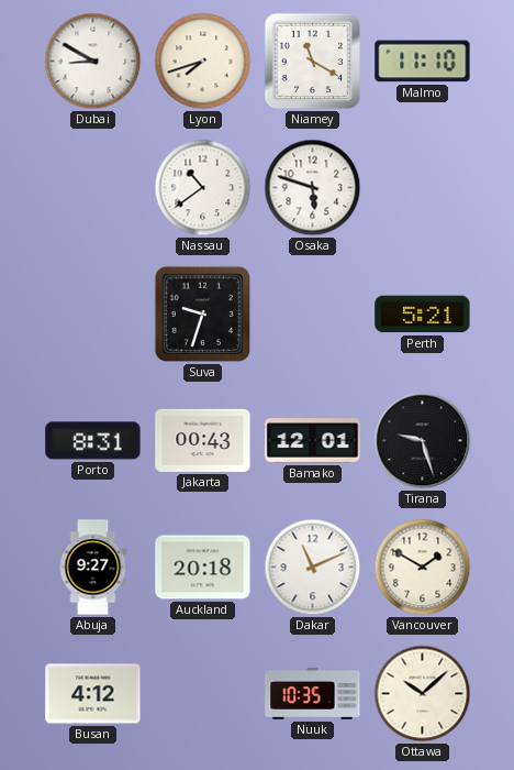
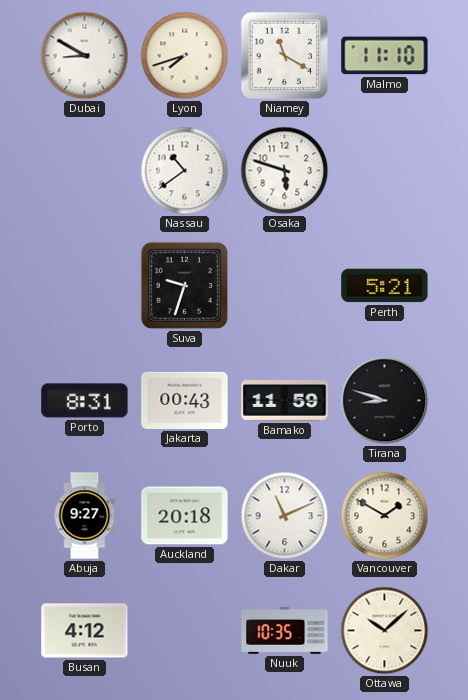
Bamako: 12:01 -> 11:59
Tirana: 9:27 -> 8:48
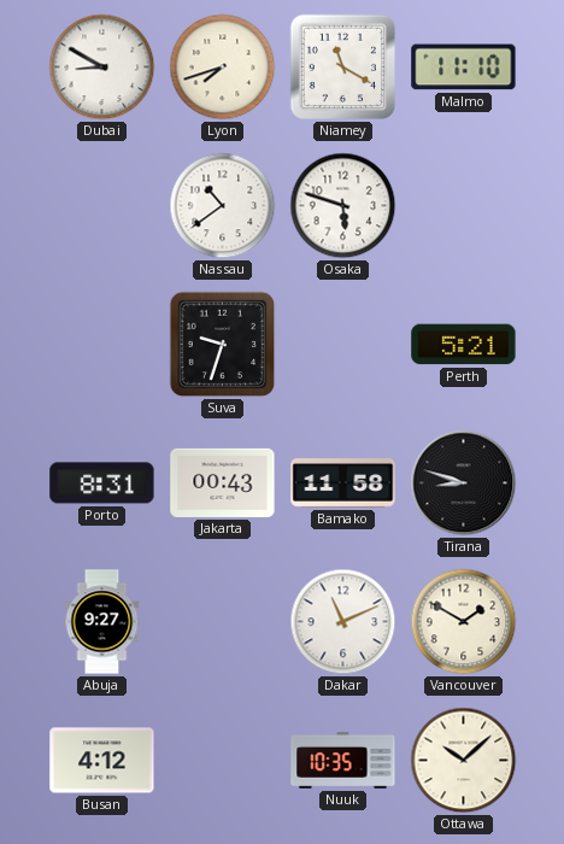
Bamako: 11:59 -> 11:58
Auckland: 20:18 -> none
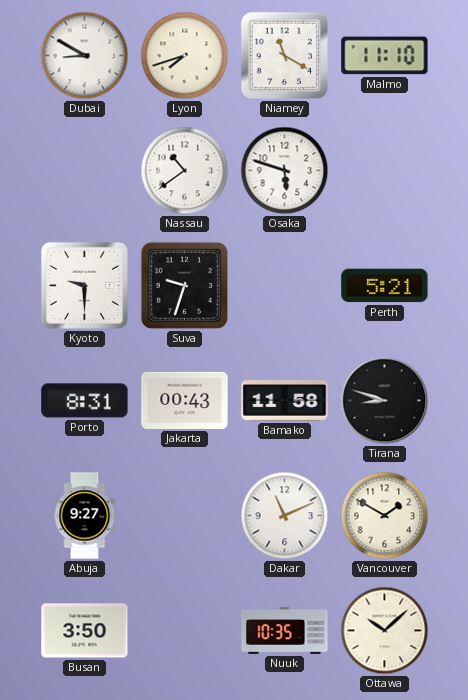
Kyoto: none -> 9:30
Busan: 4:12 -> 3:50
